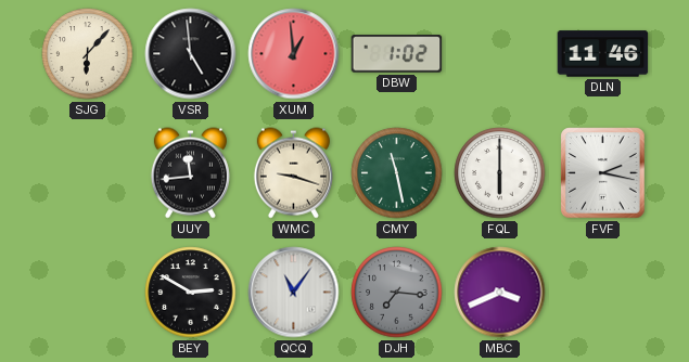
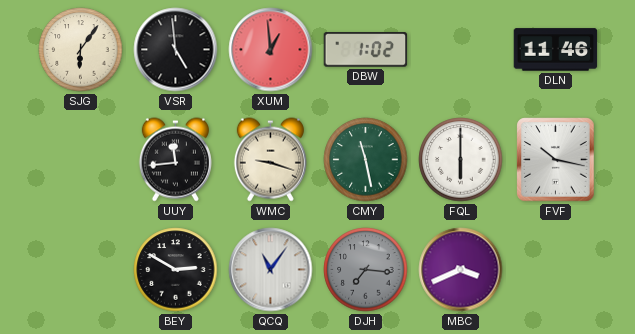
SJG: 6:07 -> 6:06
FVF: 2:17 -> 10:17
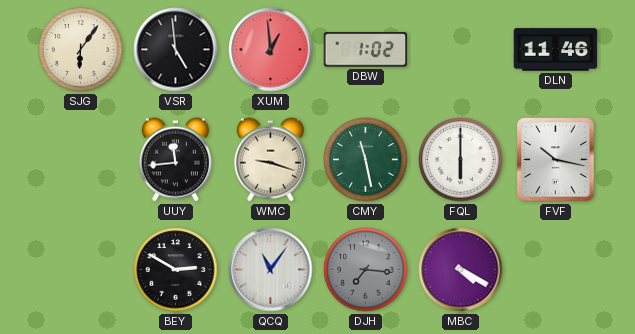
MBC: 3:41 -> 4:20
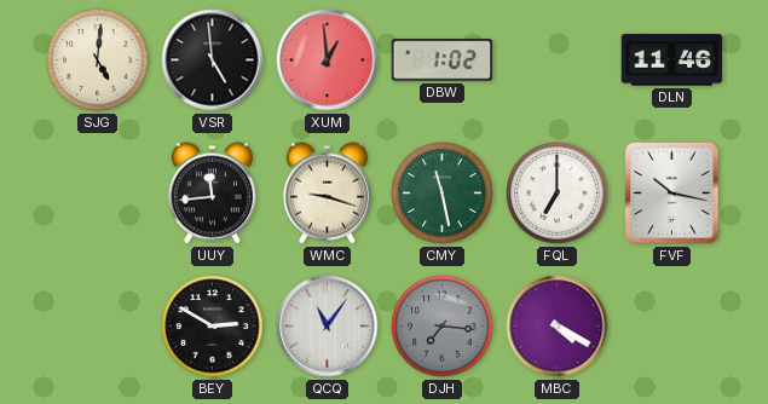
SJG: 6:06 -> 5:01
FQL: 6:00 -> 7:00
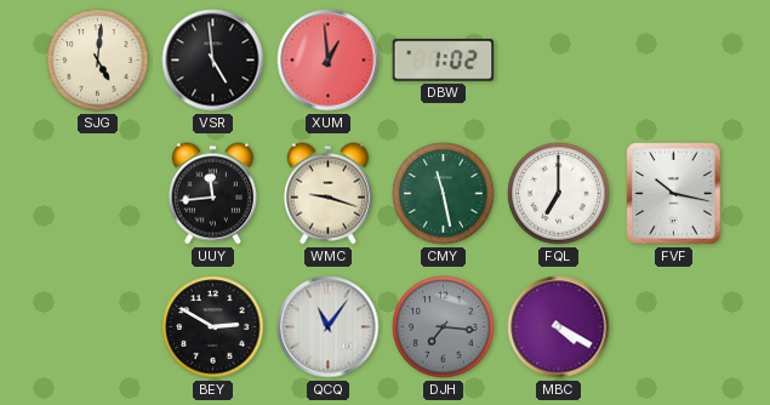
DLN: 11:46 -> none
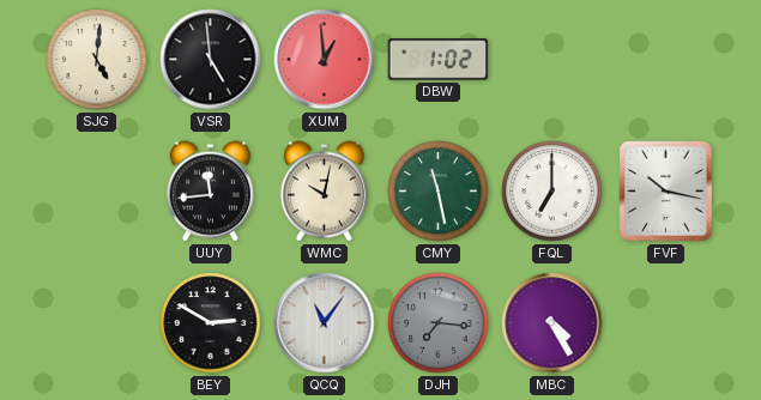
WMC: 9:18 -> 10:02
MBC: 4:20 -> 4:25
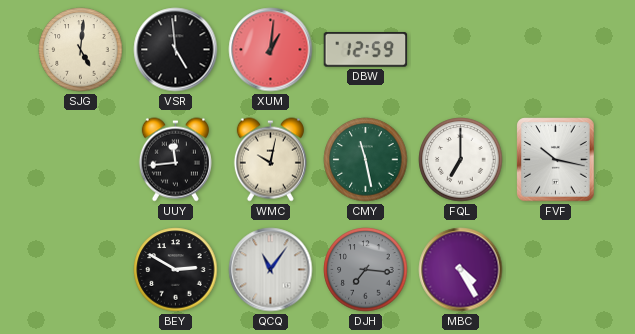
XUM: 12:59 -> 1:01
DBW: 1:02 -> 12:59
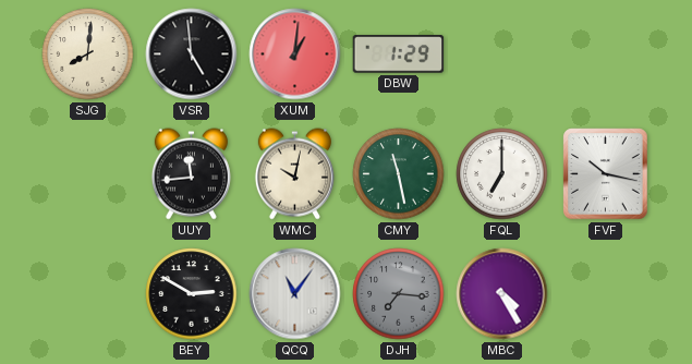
SJG: 5:01 -> 8:01
DBW: 12:59 -> 1:29
